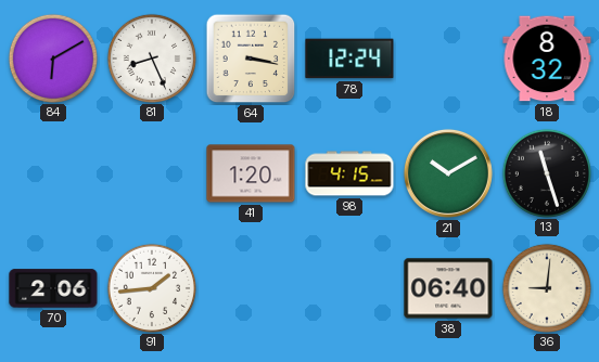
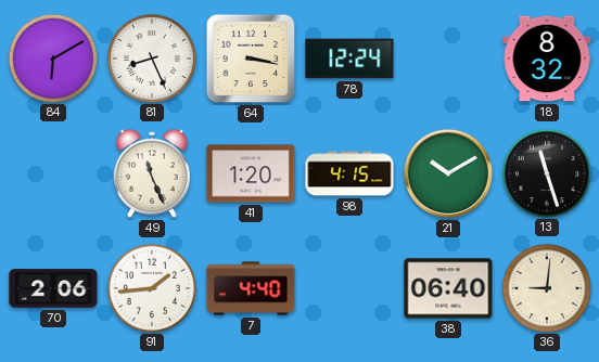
49: none -> 11:26
7: none -> 4:40
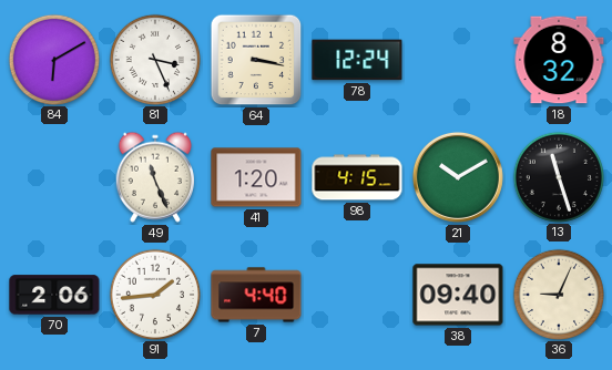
81: 8:26 -> 3:26
38: 06:40 -> 09:40
36: 9:01 -> 9:04
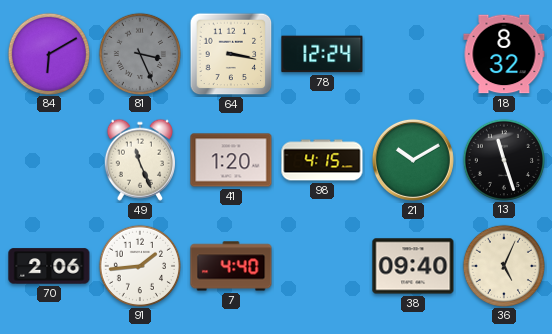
81 dial: white -> grey
36: 9:04 -> 5:04
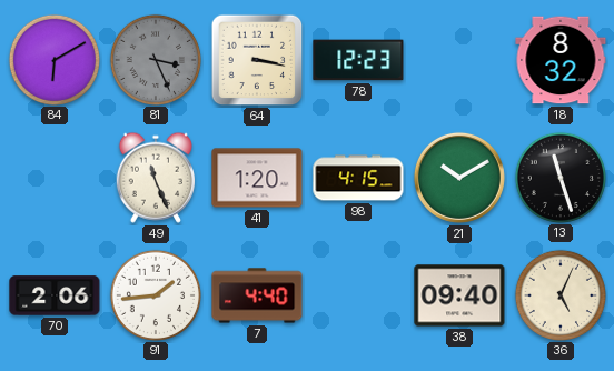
78: 12:24 -> 12:23
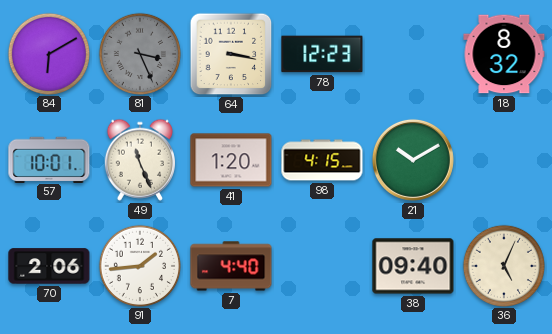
57: none -> 10:01
13: 11:27 -> none
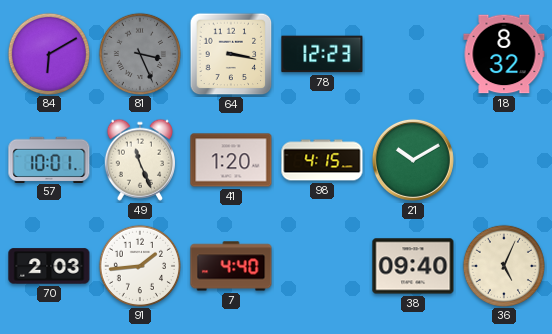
70: 2:06 -> 2:03
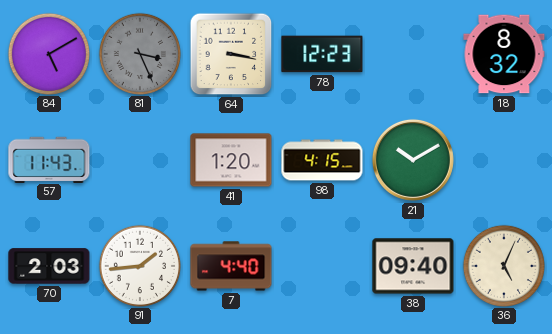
84: 6:10 -> 5:10
57: 10:01 -> 11:43
49: 11:26 -> none
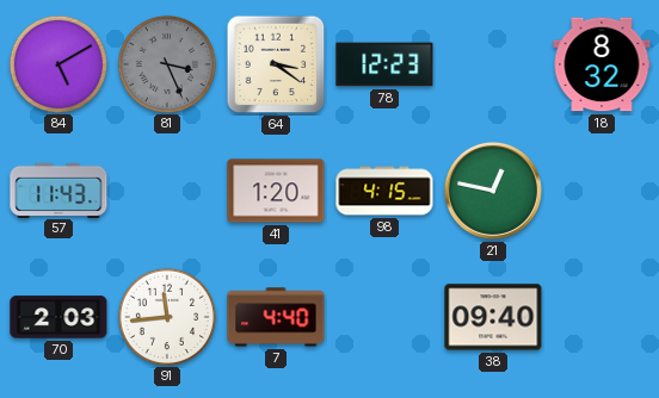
64: 3:17 -> 3:21
21: 10:10 -> 12:47
91: 1:44 -> 11:44
36: 5:04 -> none
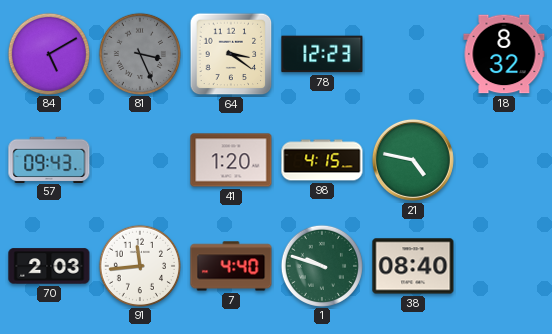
57: 11:43 -> 09:43
21: 12:47 -> 4:47
1: none -> 9:48
38: 09:40 -> 08:40
